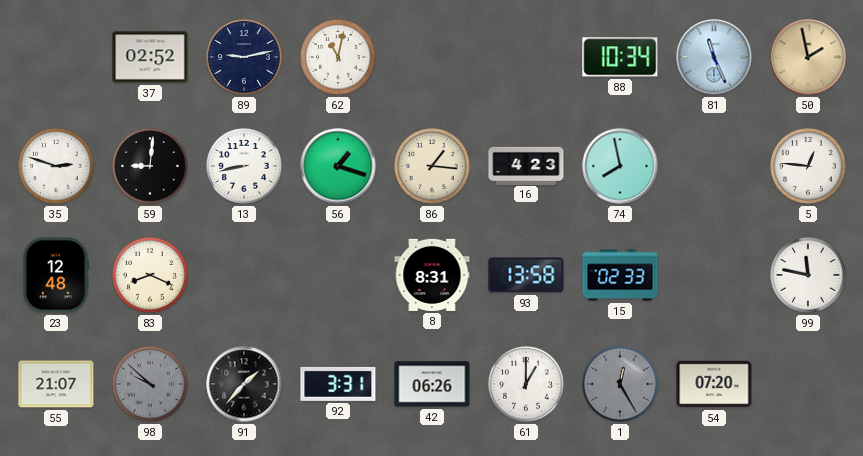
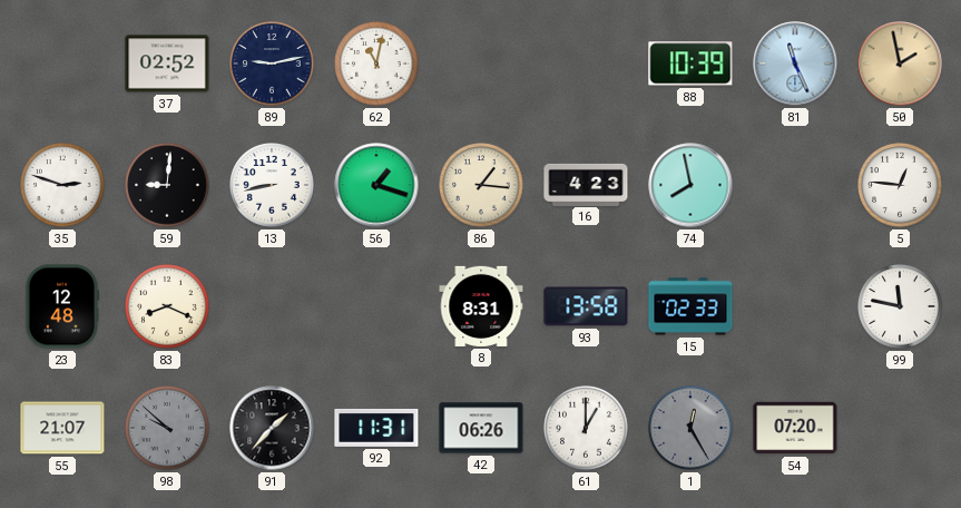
88: 10:34 -> 10:39
92: 3:31 -> 11:31
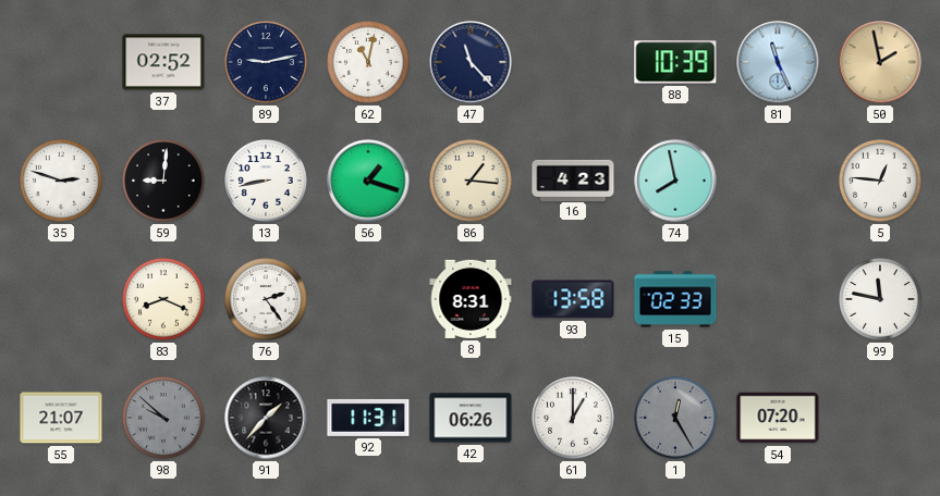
47: none -> 11:23
23: 12:48 -> none
76: none -> 2:24
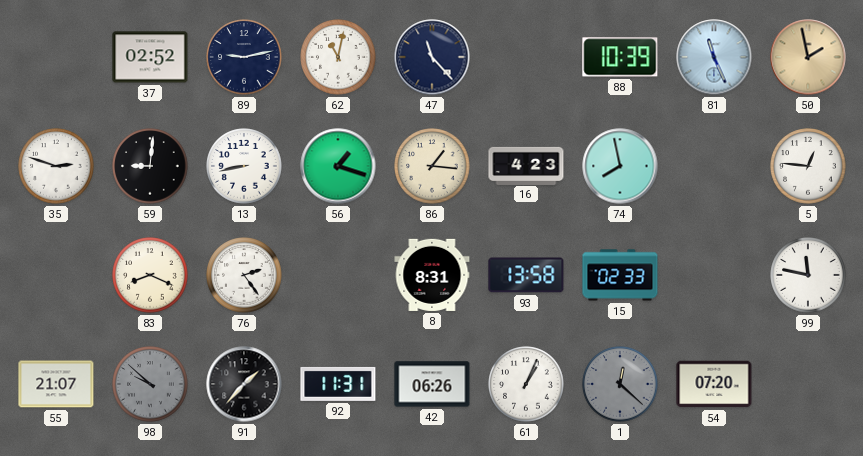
61: 1:00 -> 1:04
1: 12:25 -> 12:22
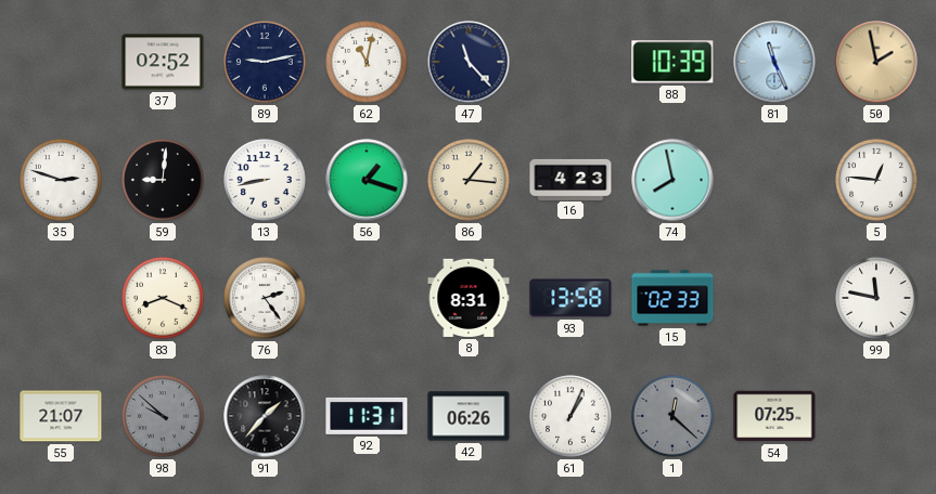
54: 07:20 -> 07:25
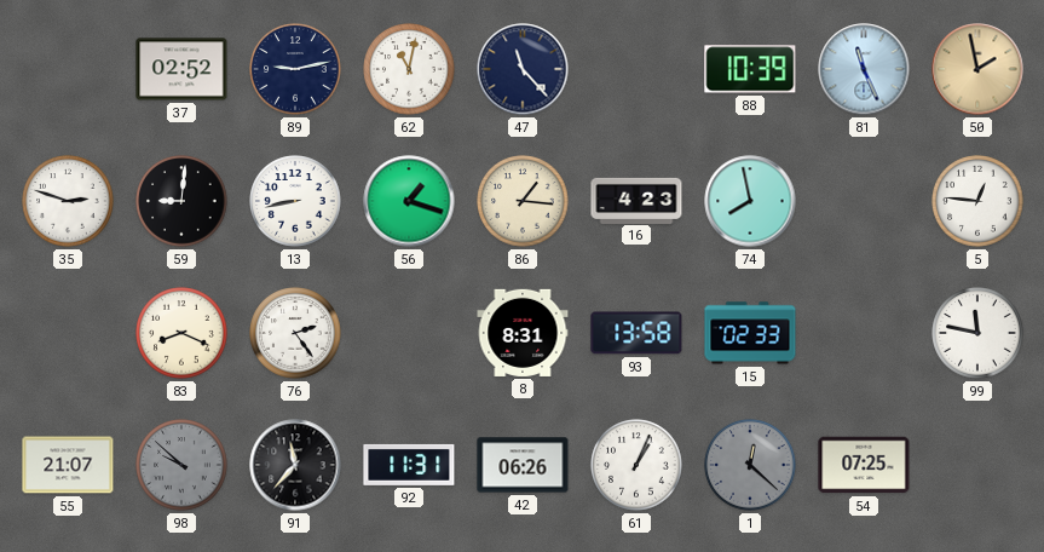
91: 1:37 -> 11:37
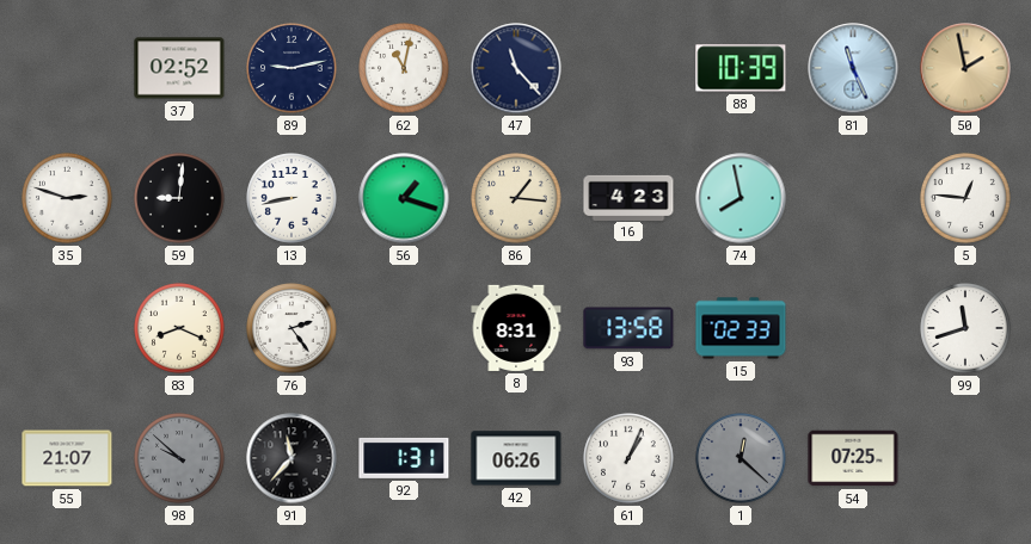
99: 11:47 -> 11:42
92: 11:31 -> 1:31
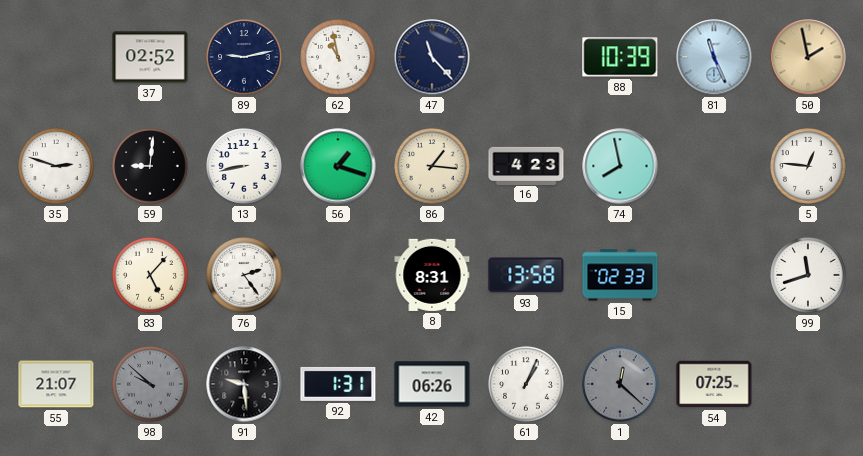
62: 11:02 -> 10:58
83: 8:19 -> 5:07
91: 11:37 -> 9:29
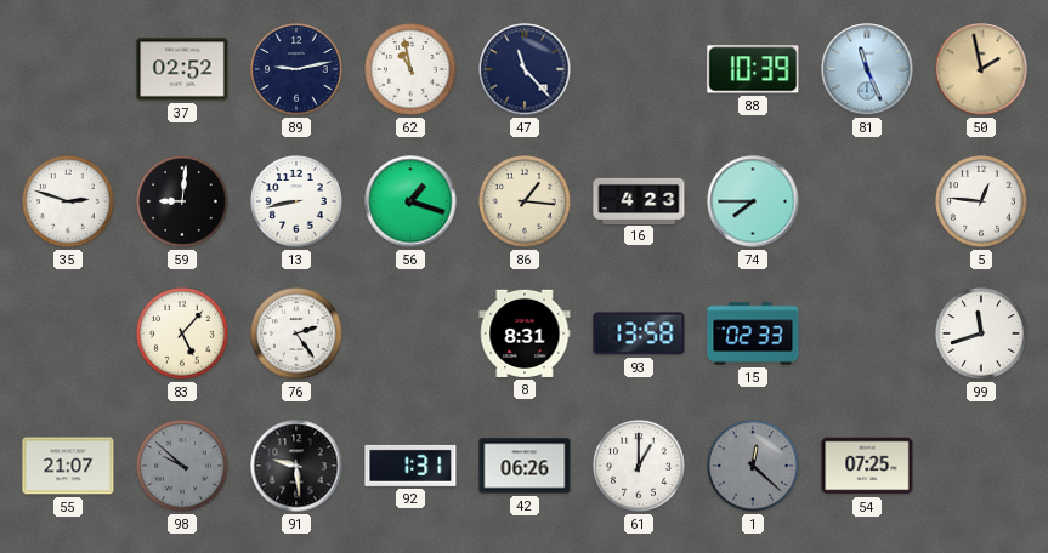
74: 7:58 -> 7:45
61: 1:04 -> 1:00
